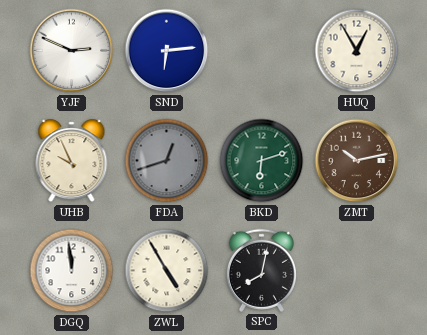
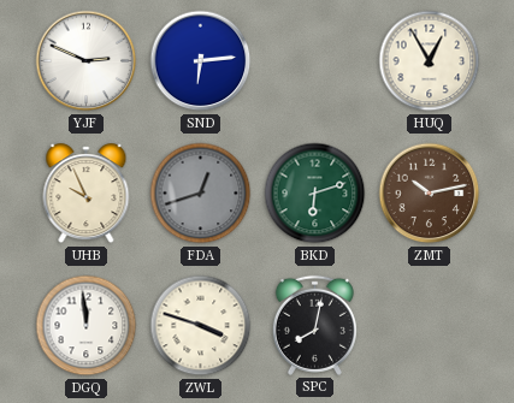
ZWL: 4:55 -> 3:48
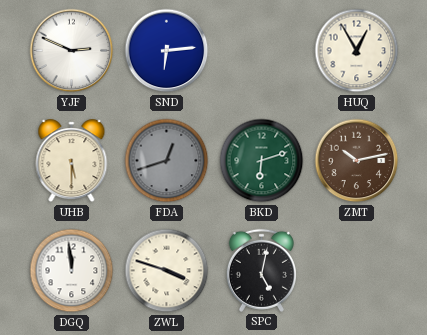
UHB: 9:56 -> 5:30
SPC: 8:02 -> 5:02
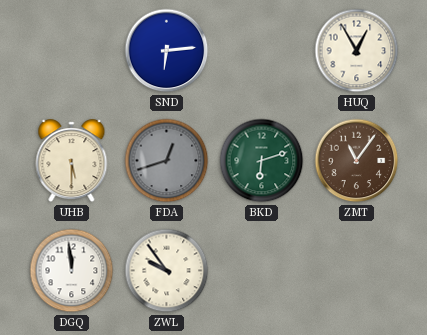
YJF: 2:49 -> none
ZMT: 10:13 -> 11:06
ZWL: 3:48 -> 9:54
SPC: 5:02 -> none
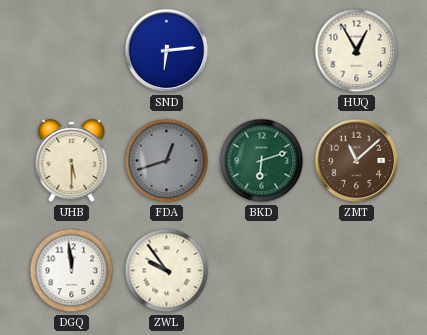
ZMT: 11:06 -> 11:08
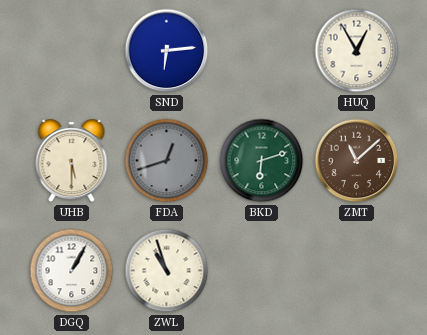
DGQ: 11:59 -> 1:05
ZWL: 9:54 -> 10:57
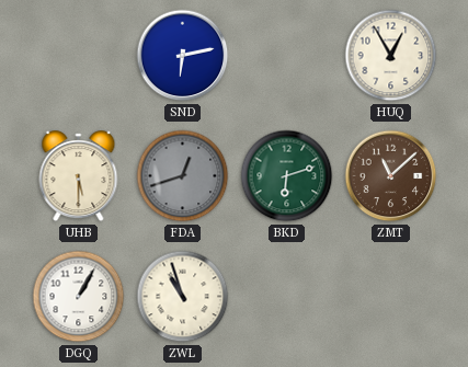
SND: 6:14 -> 6:13
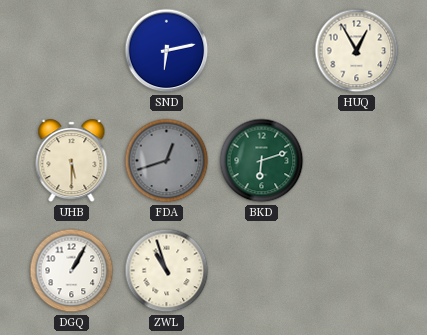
ZMT: 11:08 -> none
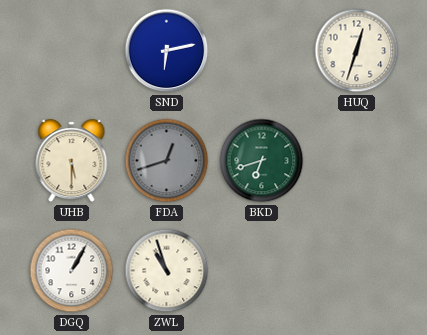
HUQ: 12:55 -> 12:33
BKD: 6:12 -> 6:42
